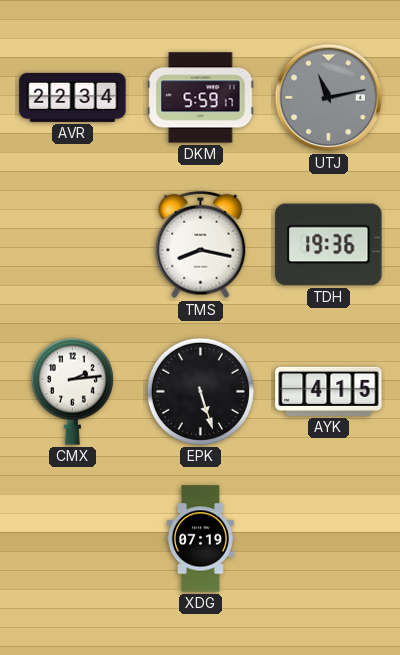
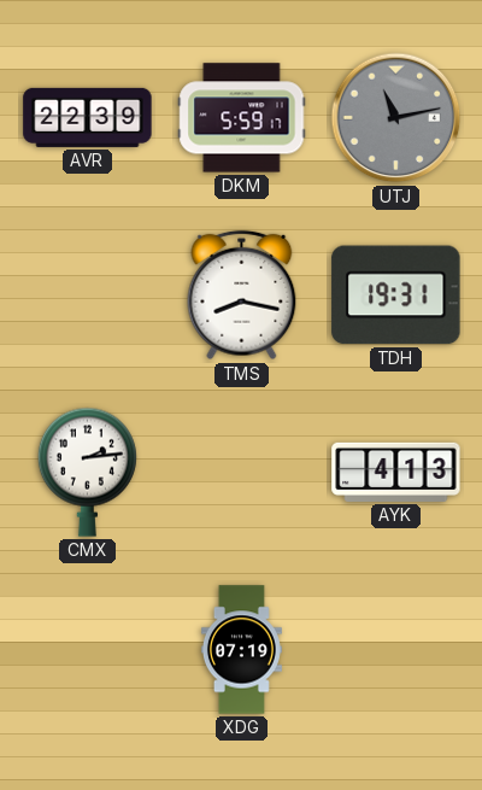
AVR: 22:34 -> 22:39
TDH: 19:36 -> 19:31
EPK: 5:27 -> none
AYK: 4:15 -> 4:13
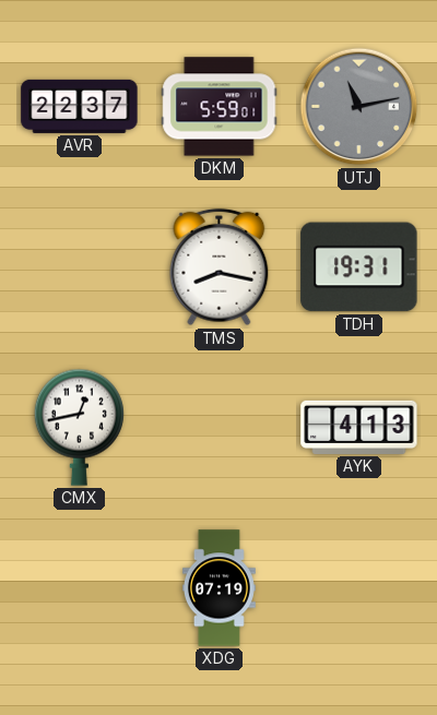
AVR: 22:39 -> 22:37
DKM: 5:59:17 -> 5:59:01
CMX: 2:14 -> 12:43
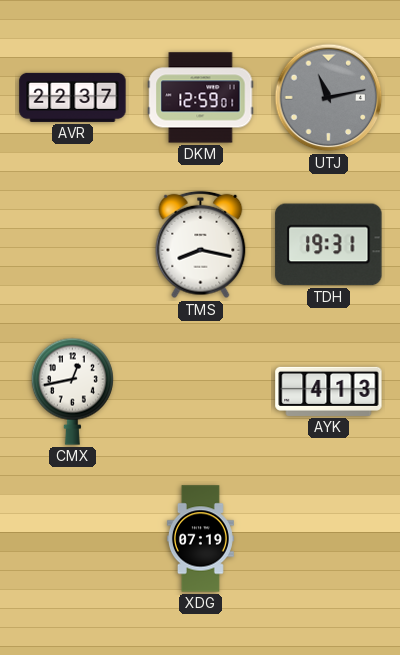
DKM: 5:59 -> 12:59
